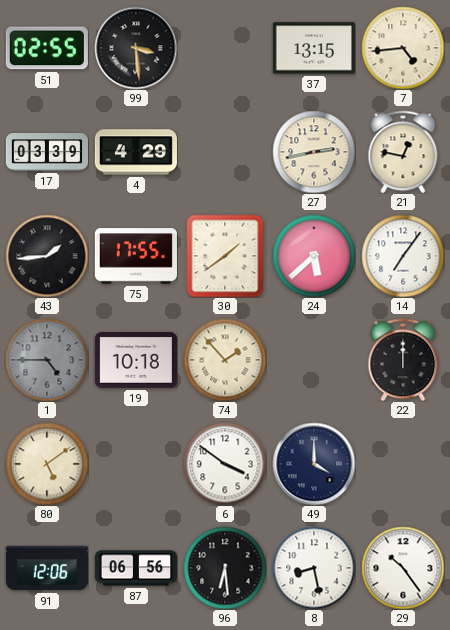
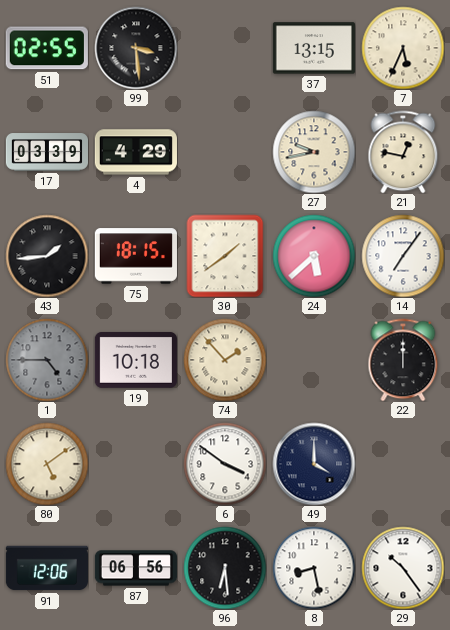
7: 4:44 -> 5:34
27: 2:43 -> 9:43
75: 17:55 -> 18:15
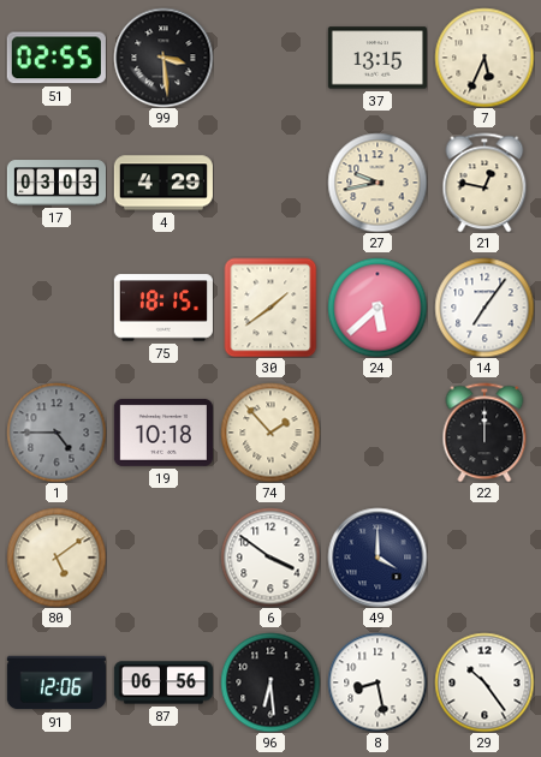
17: 03:39 -> 03:03
43: 1:44 -> none
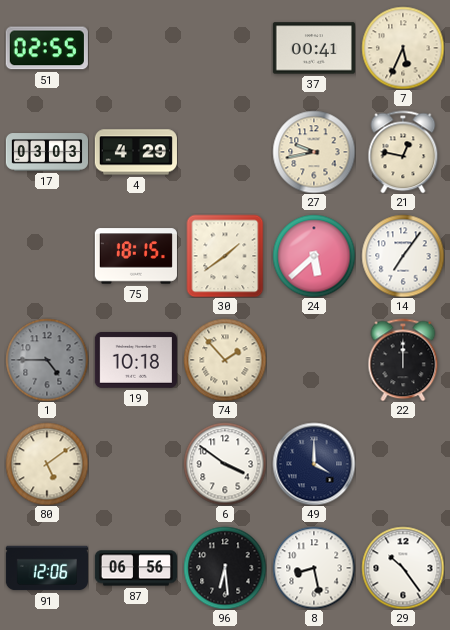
99: 3:29 -> none
37: 13:15 -> 00:41
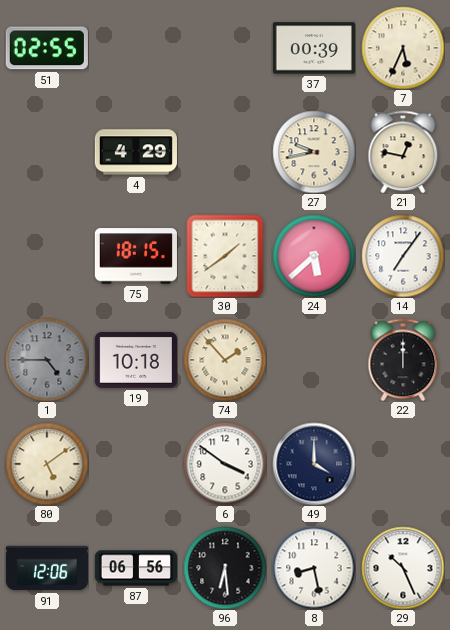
37: 00:41 -> 00:39
17: 03:03 -> none
29: 10:24 -> 10:26
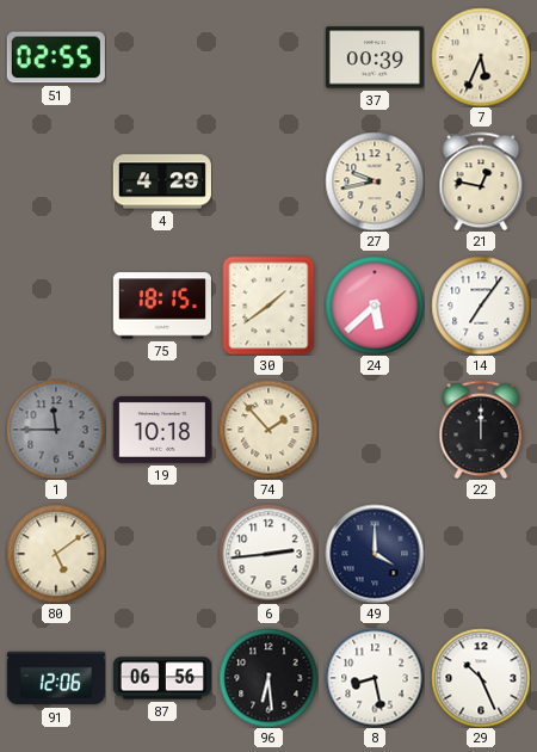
1: 4:45 -> 11:45
6: 3:51 -> 2:44
